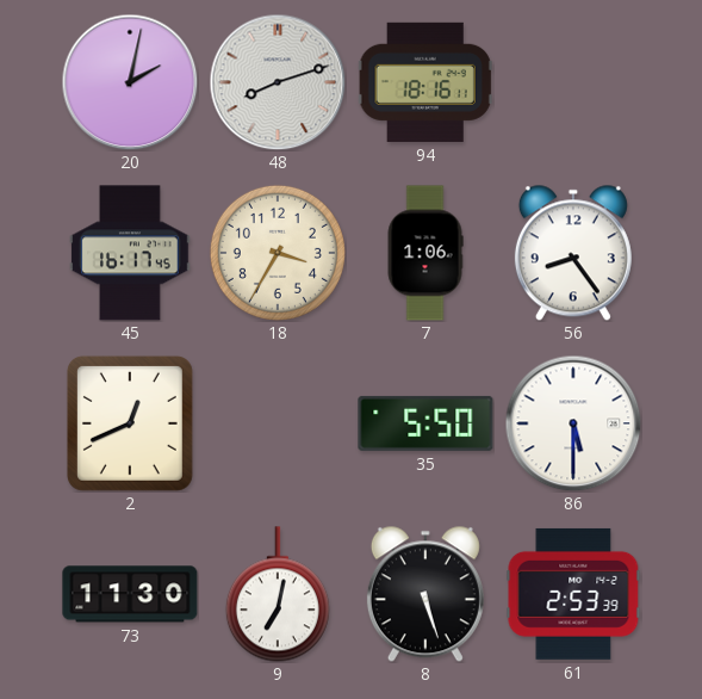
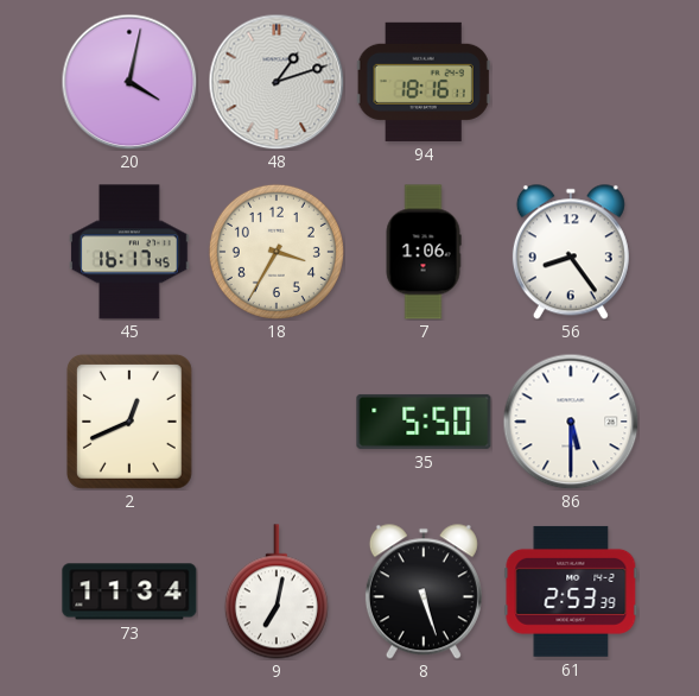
20: 2:02 -> 4:02
48: 8:12 -> 1:12
73: 11:30 -> 11:34
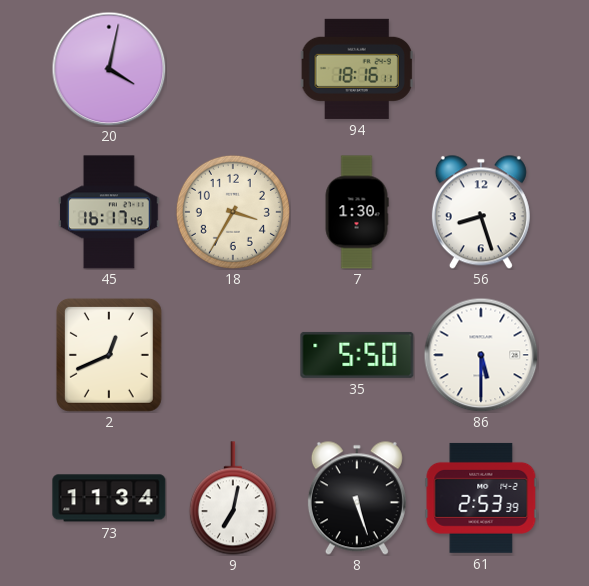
48: 1:12 -> none
7: 1:06 -> 1:30
56: 8:24 -> 8:27
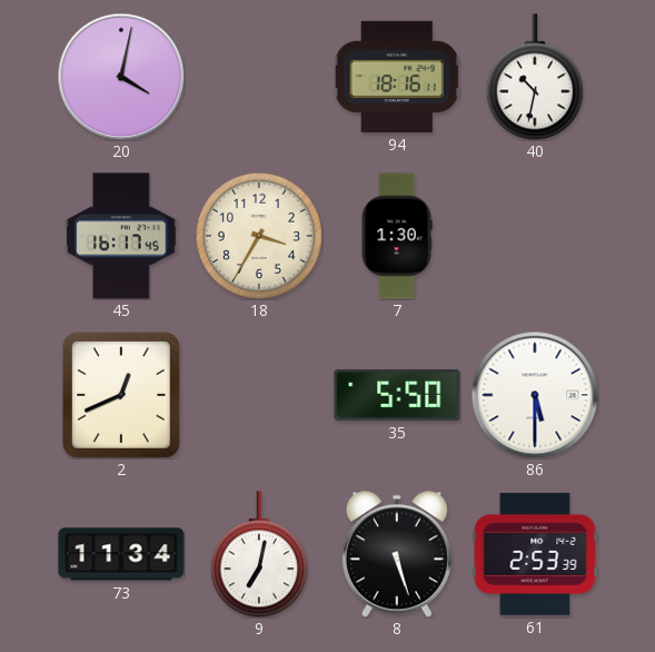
40: none -> 10:32
56: 8:27 -> none
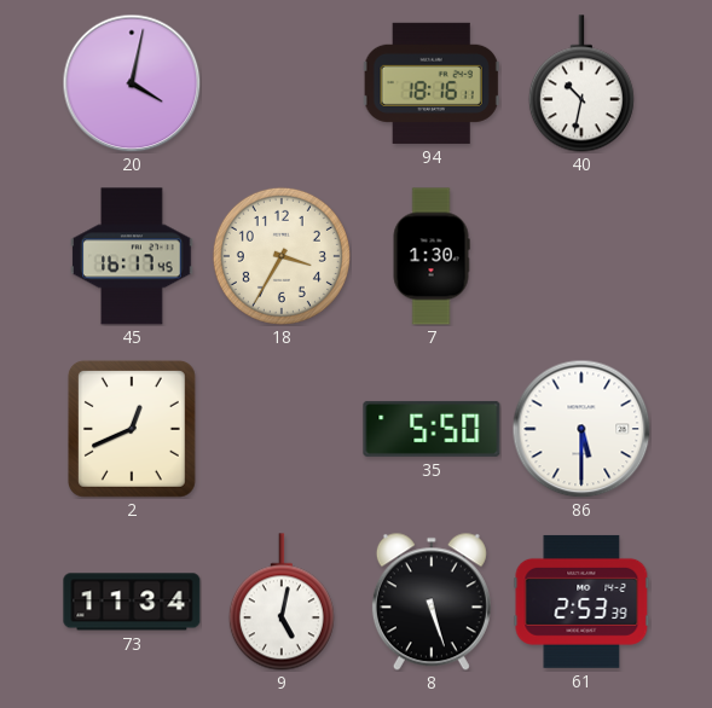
9: 7:02 -> 5:02
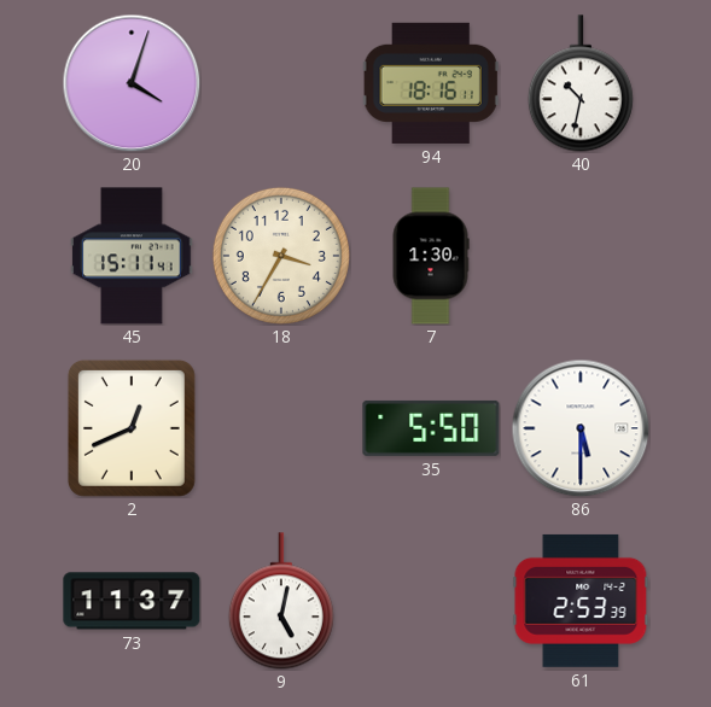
20: 4:02 -> 4:03
45: 16:17 -> 15:11
73: 11:34 -> 11:37
8: 5:27 -> none
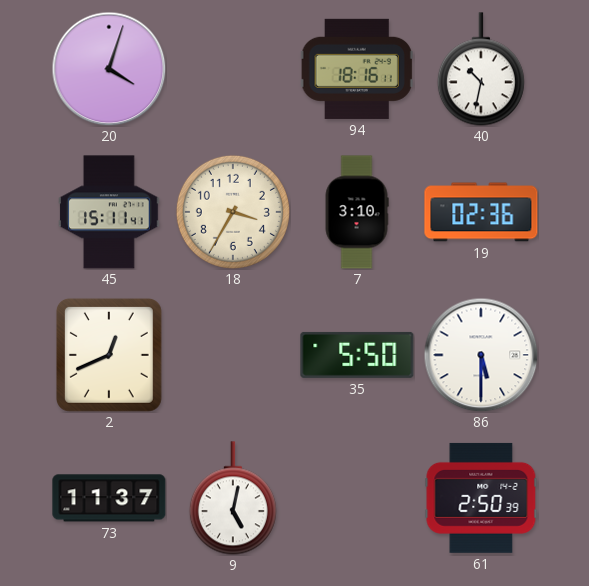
7: 1:30 -> 3:10
19: none -> 02:36
61: 2:53 -> 2:50
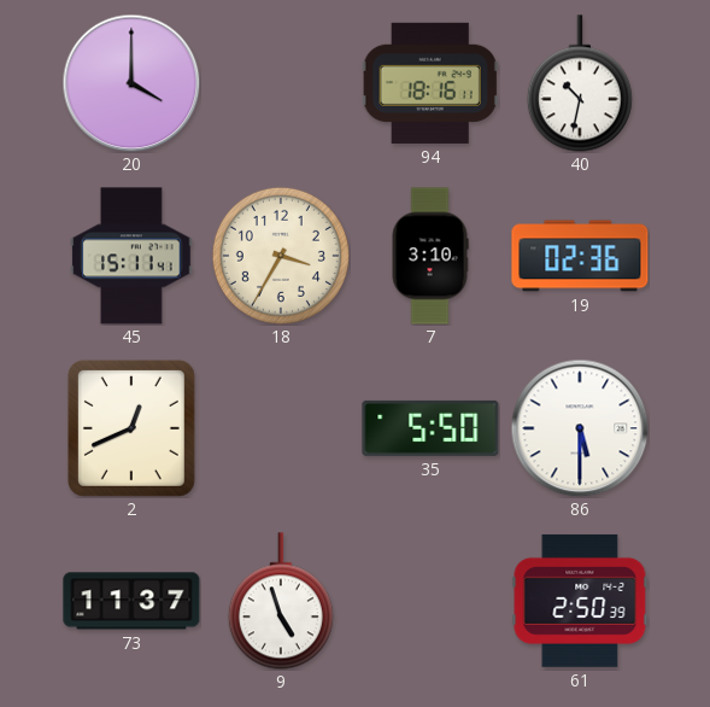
20: 4:03 -> 4:00
9: 5:02 -> 4:57
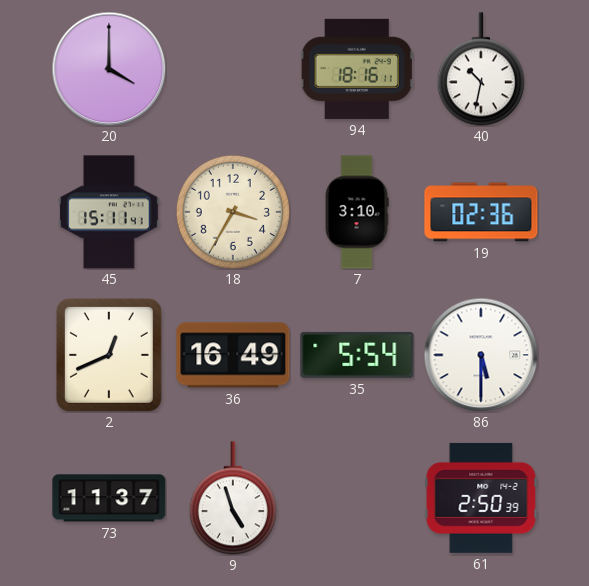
36: none -> 16:49
35: 5:50 -> 5:54
